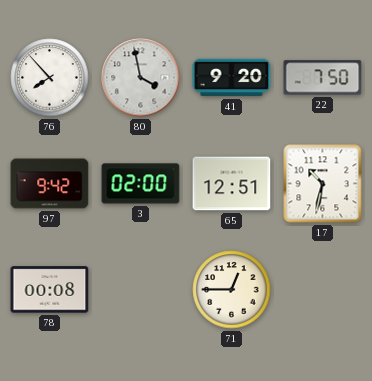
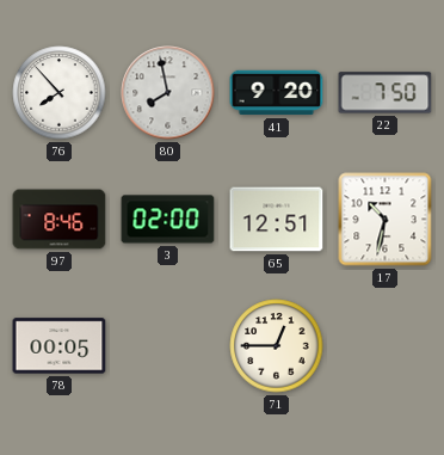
80: 3:58 -> 7:58
97: 9:42 -> 8:46
78: 00:08 -> 00:05
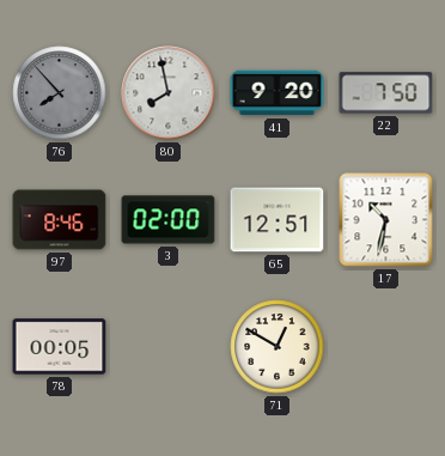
76 dial: white -> grey
71: 12:45 -> 12:50
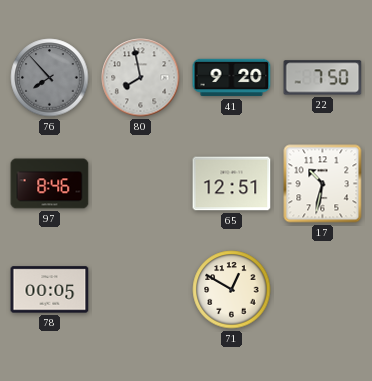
3: 02:00 -> none
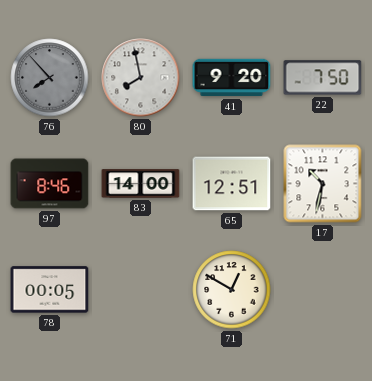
83: none -> 14:00
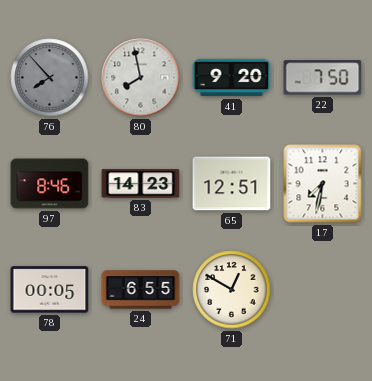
83: 14:00 -> 14:23
17: 10:32 -> 7:32
24: none -> 6:55
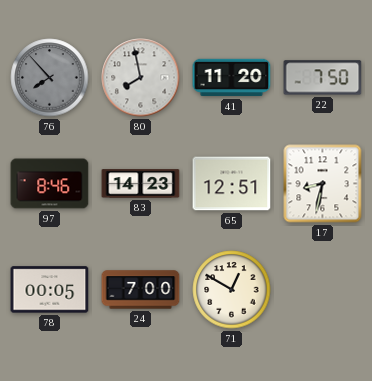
41: 9:20 -> 11:20
17: 7:32 -> 8:32
24: 6:55 -> 7:00
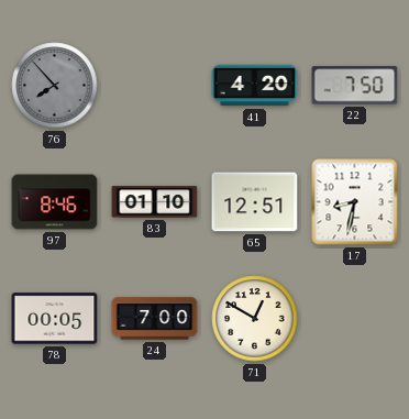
80: 7:58 -> none
41: 11:20 -> 4:20
83: 14:23 -> 01:10
